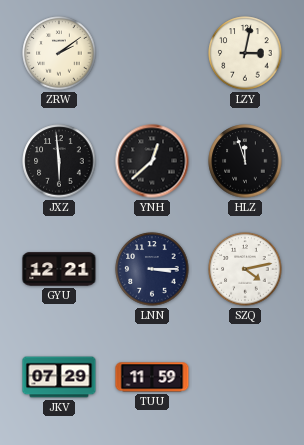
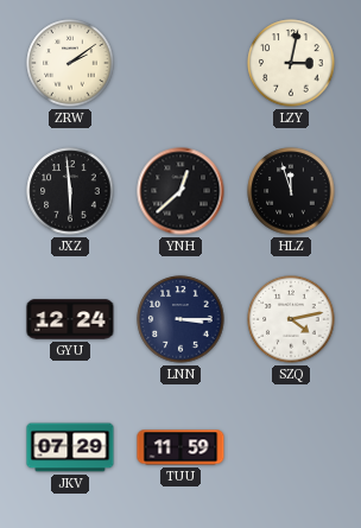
GYU: 12:21 -> 12:24
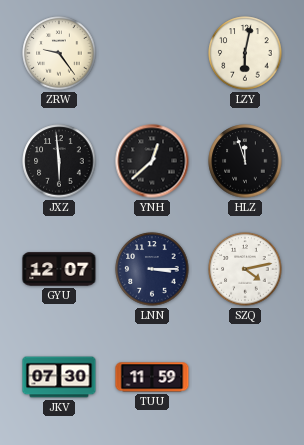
ZRW: 2:09 -> 9:24
LZY: 3:02 -> 6:02
GYU: 12:24 -> 12:07
JKV: 07:29 -> 07:30
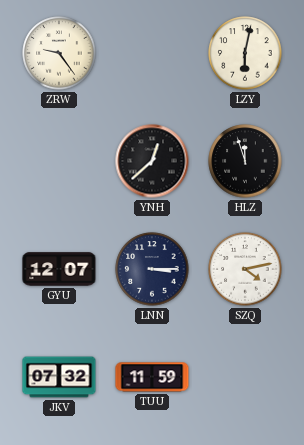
JXZ: 5:59 -> none
JKV: 07:30 -> 07:32
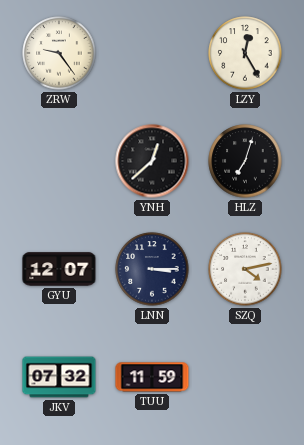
LZY: 6:02 -> 12:25
HLZ: 11:57 -> 7:03
